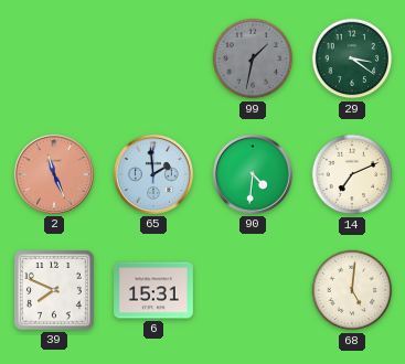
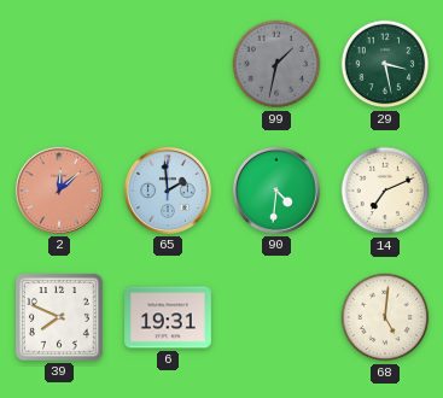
29: 3:21 -> 3:28
2: 11:26 -> 12:08
6: 15:31 -> 19:31
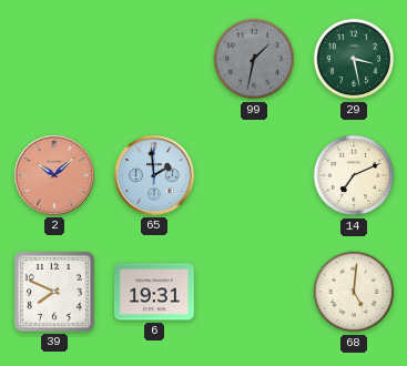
2: 12:08 -> 10:08
90: 4:31 -> none
